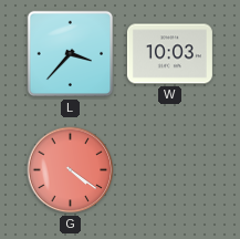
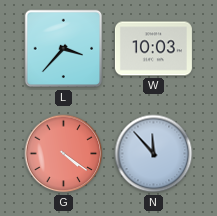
N: none -> 11:53
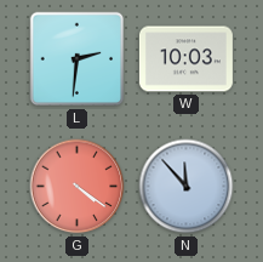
L: 3:37 -> 2:31
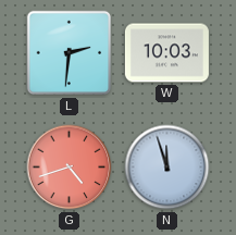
G: 4:21 -> 4:42
N: 11:53 -> 11:57
